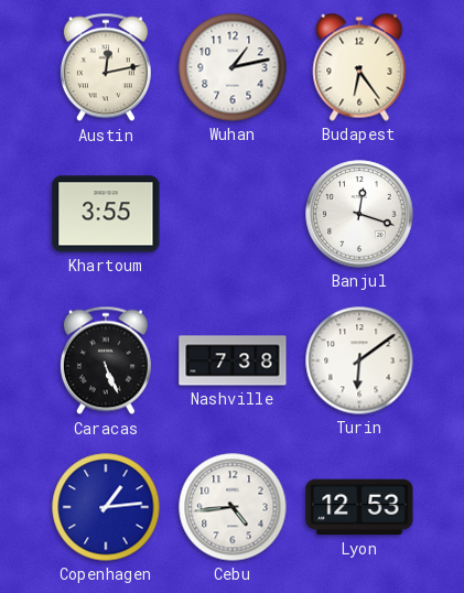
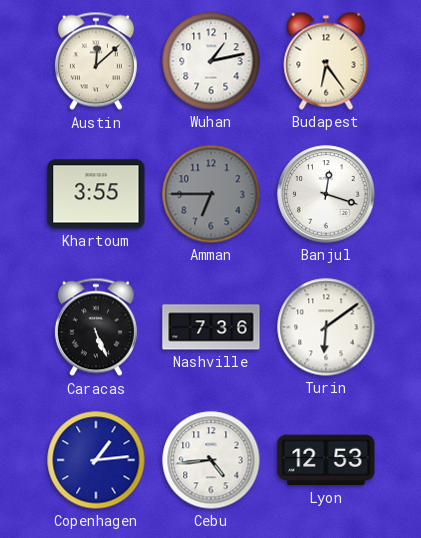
Austin: 12:13 -> 12:08
Amman: none -> 6:45
Nashville: 7:38 -> 7:36
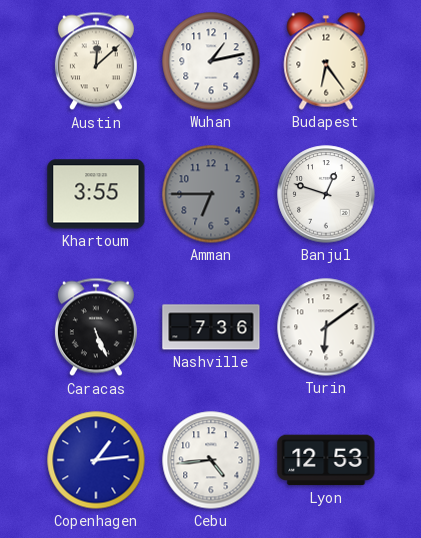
Banjul: 12:18 -> 12:48
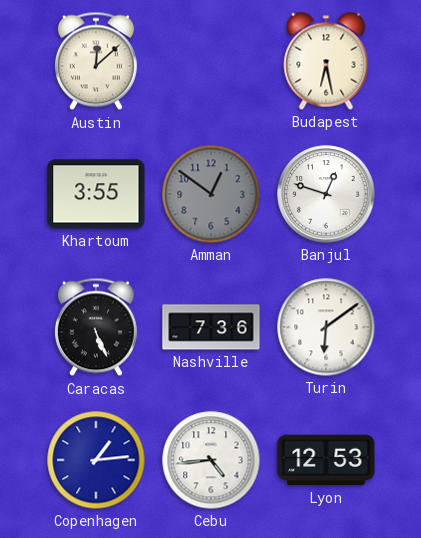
Wuhan: 1:13 -> none
Budapest: 6:24 -> 6:28
Amman: 6:45 -> 12:51
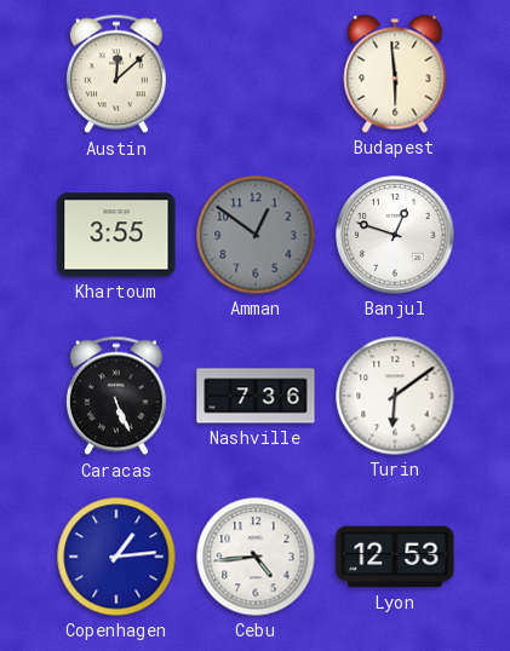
Budapest: 6:28 -> 5:59
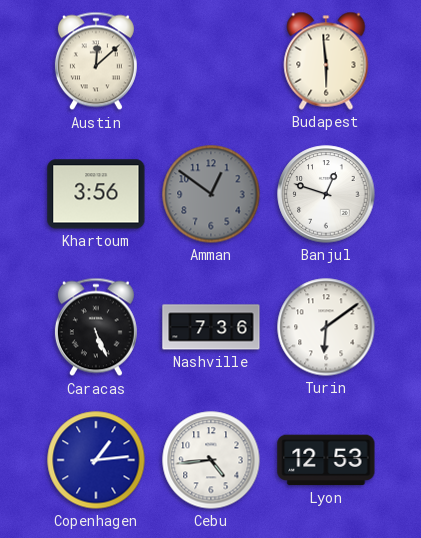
Khartoum: 3:55 -> 3:56
